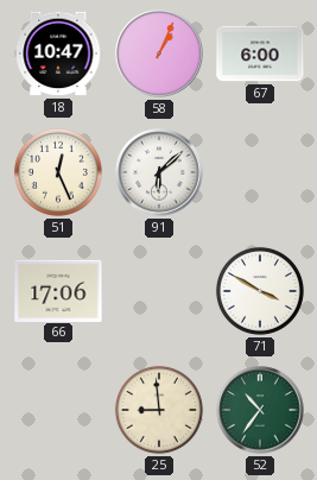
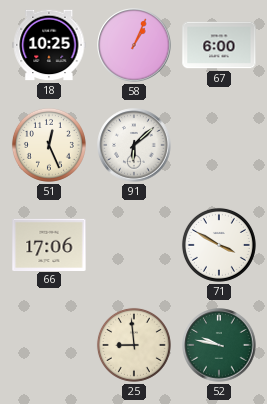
18: 10:47 -> 10:25
52: 10:36 -> 9:47
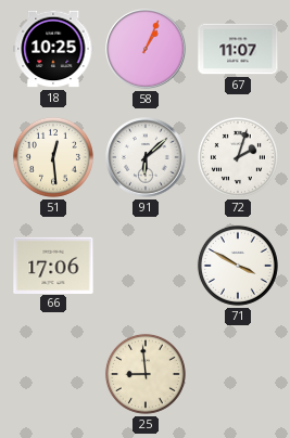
67: 6:00 -> 11:07
51: 12:26 -> 12:29
72: none -> 2:03
52: 9:47 -> none
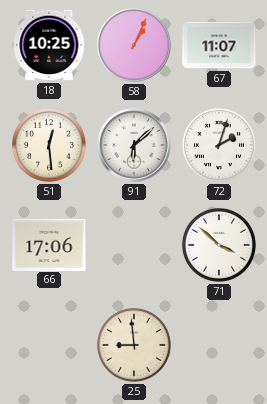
71: 3:50 -> 3:52
